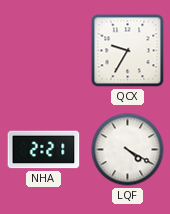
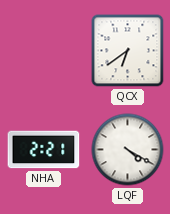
QCX: 9:35 -> 6:39
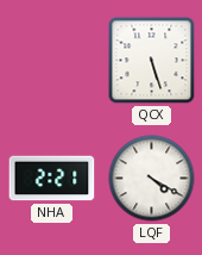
QCX: 6:39 -> 5:27
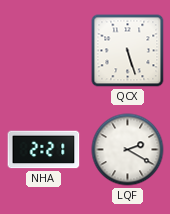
LQF: 4:20 -> 2:20
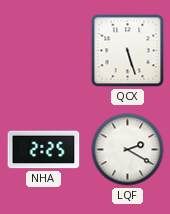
NHA: 2:21 -> 2:25
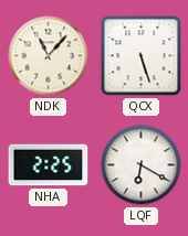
NDK: none -> 11:07
LQF: 2:20 -> 6:20
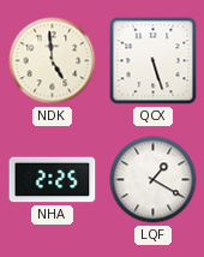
NDK: 11:07 -> 4:59
LQF: 6:20 -> 1:20
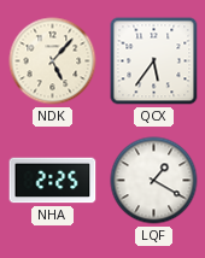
NDK: 4:59 -> 5:07
QCX: 5:27 -> 5:36
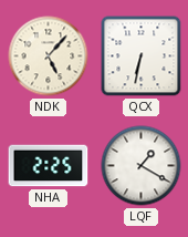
QCX: 5:36 -> 6:32
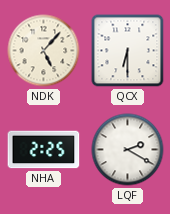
QCX: 6:32 -> 6:30
LQF: 1:20 -> 2:20
